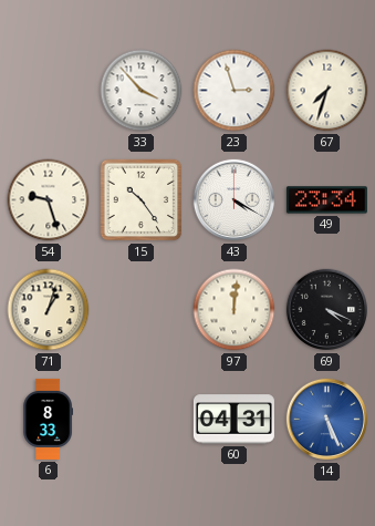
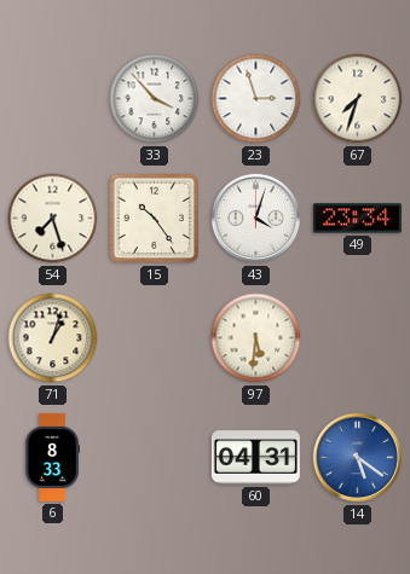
54: 9:27 -> 7:27
43: 4:20 -> 4:03
97: 12:01 -> 5:31
69: 4:19 -> none
14: 5:26 -> 5:21
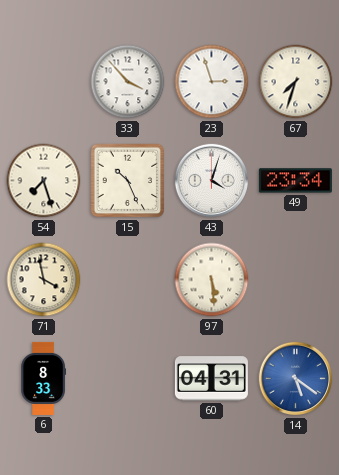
15: 10:24 -> 10:26
71: 1:03 -> 3:58
97: 5:31 -> 5:29
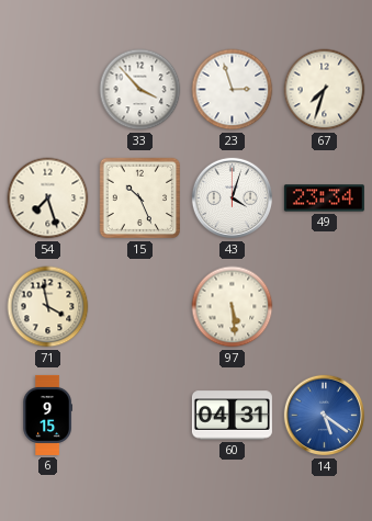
6: 8:33 -> 9:15
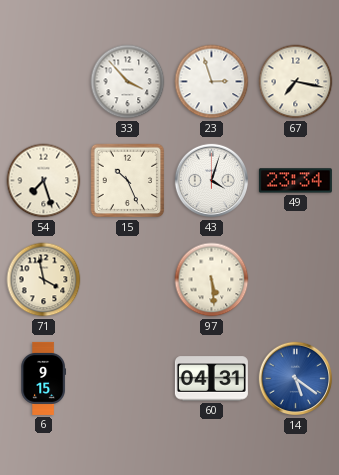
67: 7:33 -> 7:17
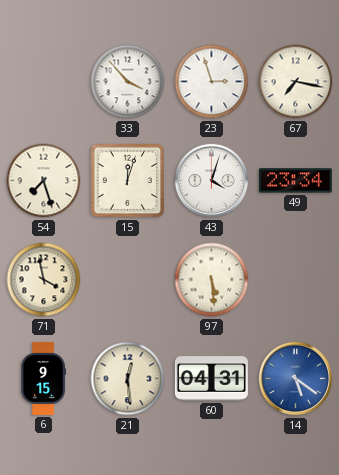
15: 10:26 -> 12:03
21: none -> 12:29
